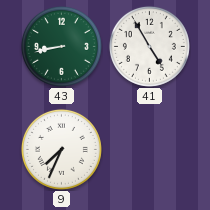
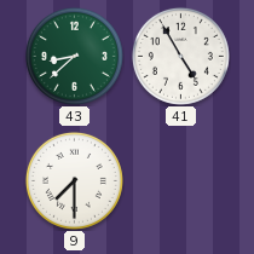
43: 8:43 -> 8:38
9: 7:34 -> 7:30
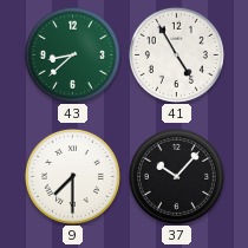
37: none -> 10:07
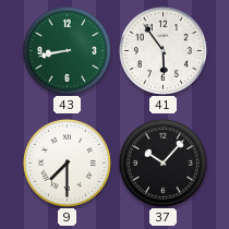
43: 8:38 -> 8:43
41: 4:55 -> 5:54
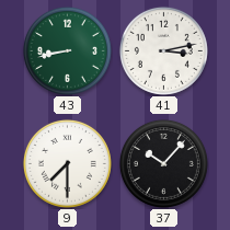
41: 5:54 -> 3:13
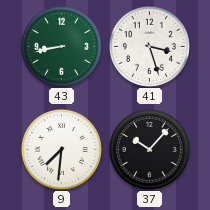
41: 3:13 -> 3:27
9: 7:30 -> 7:31
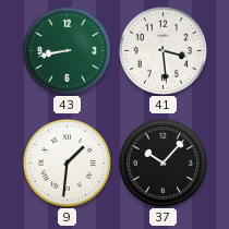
41: 3:27 -> 3:29
9: 7:31 -> 1:31
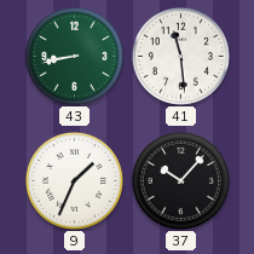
41: 3:29 -> 11:29
9: 1:31 -> 1:34
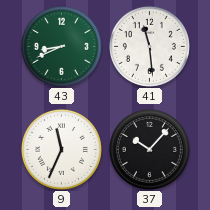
43: 8:43 -> 8:41
9: 1:34 -> 11:34
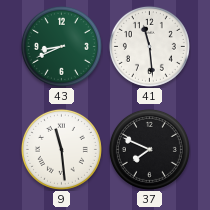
9: 11:34 -> 11:29
37: 10:07 -> 7:49
